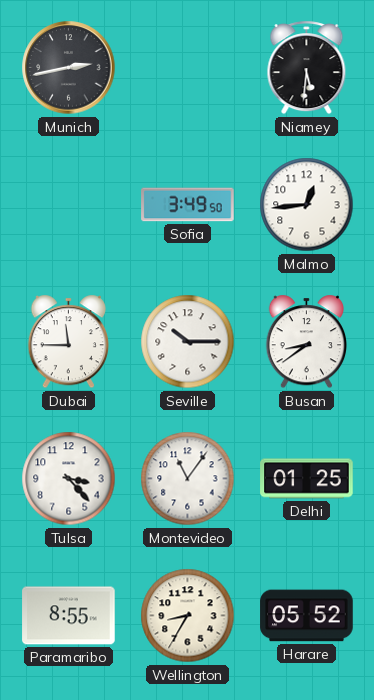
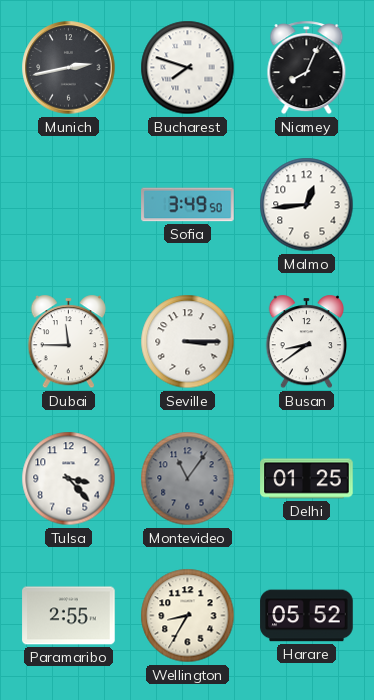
Bucharest: none -> 7:48
Niamey: 5:31 -> 8:04
Seville: 10:15 -> 3:15
Montevideo dial: white -> grey
Paramaribo: 8:55 -> 2:55
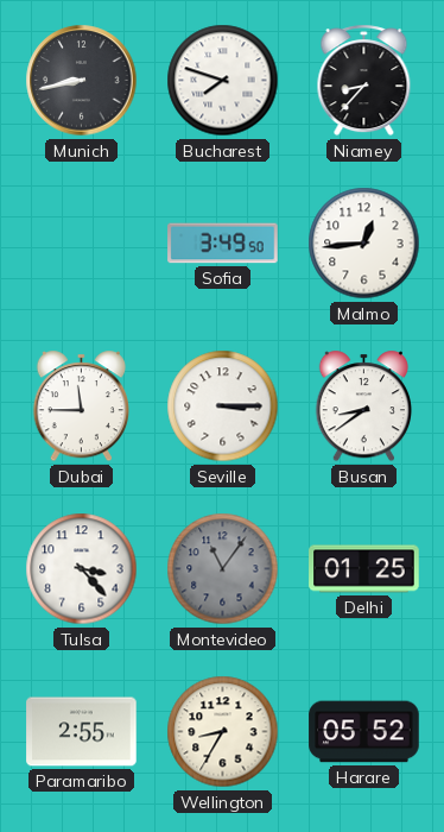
Munich: 2:43 -> 8:43
Niamey: 8:04 -> 8:37
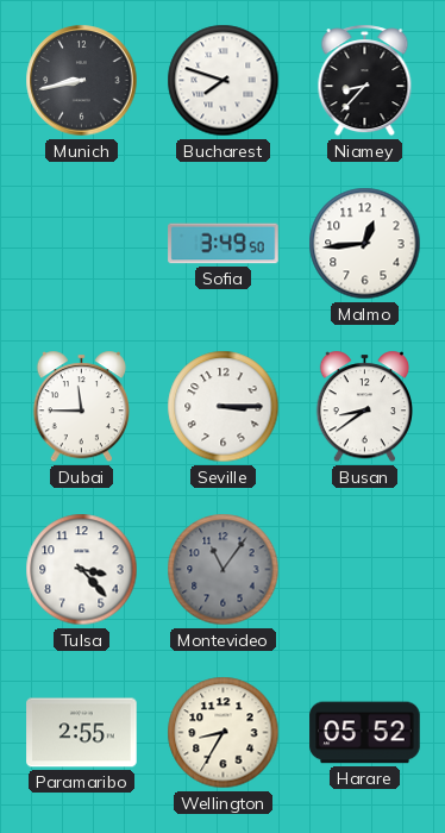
Delhi: 01:25 -> none
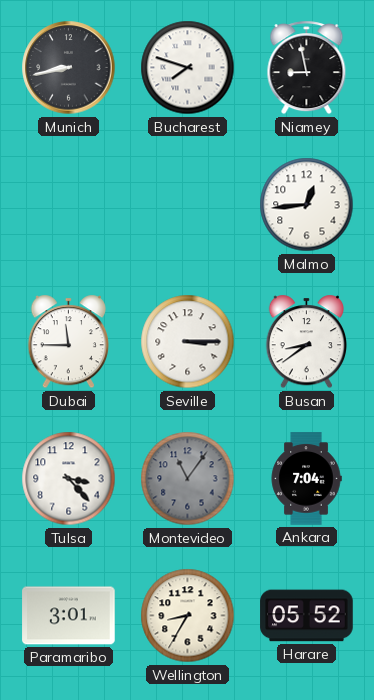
Niamey: 8:37 -> 8:58
Sofia: 3:49 -> none
Ankara: none -> 7:04
Paramaribo: 2:55 -> 3:01
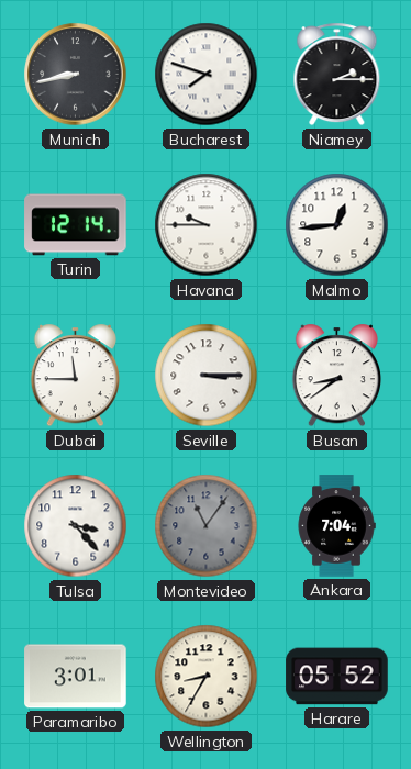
Niamey: 8:58 -> 2:15
Turin: none -> 12:14
Havana: none -> 9:45
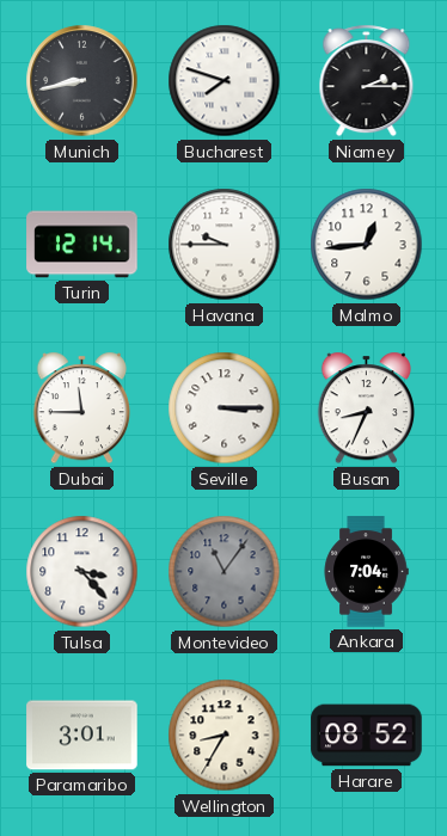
Busan: 8:39 -> 8:34
Harare: 05:52 -> 08:52
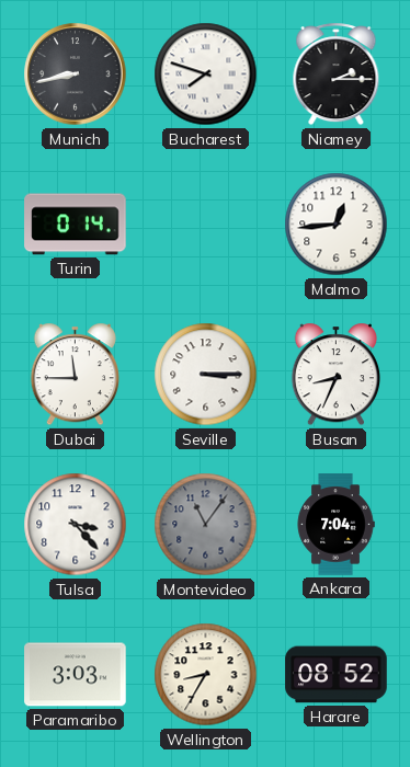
Turin: 12:14 -> 0:14
Havana: 9:45 -> none
Paramaribo: 3:01 -> 3:03
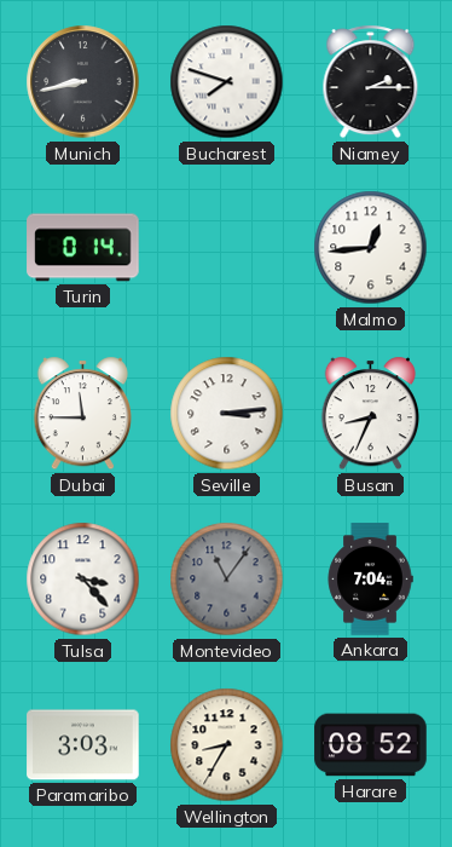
Seville: 3:15 -> 3:14
